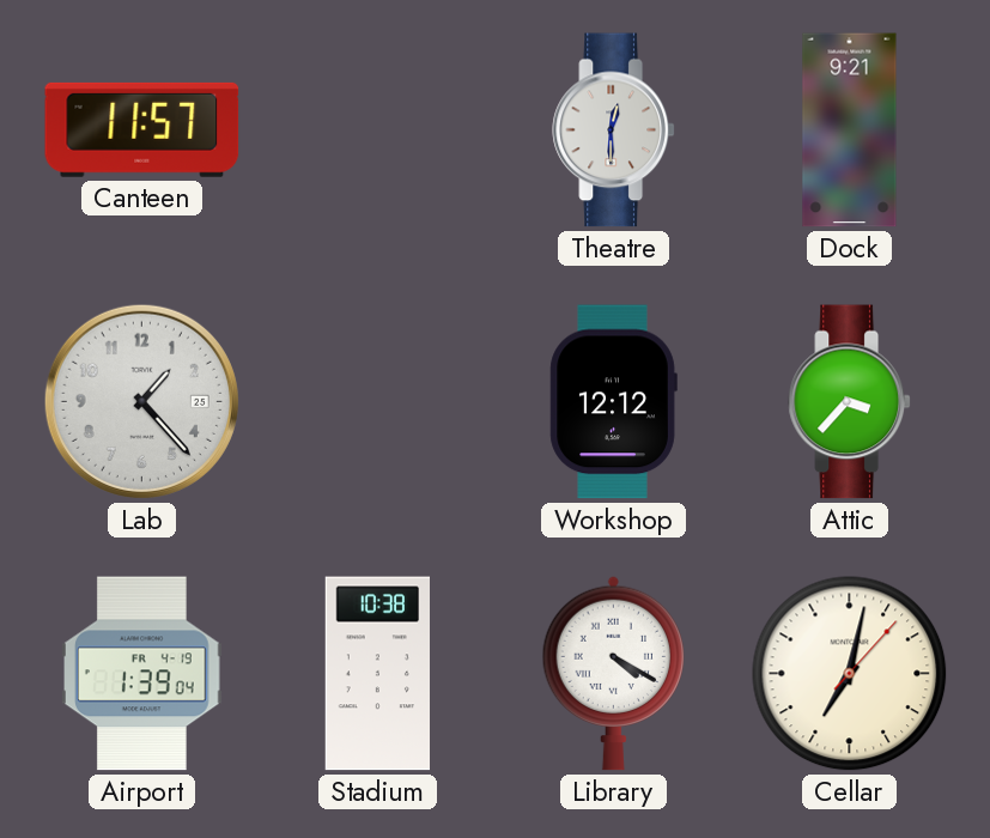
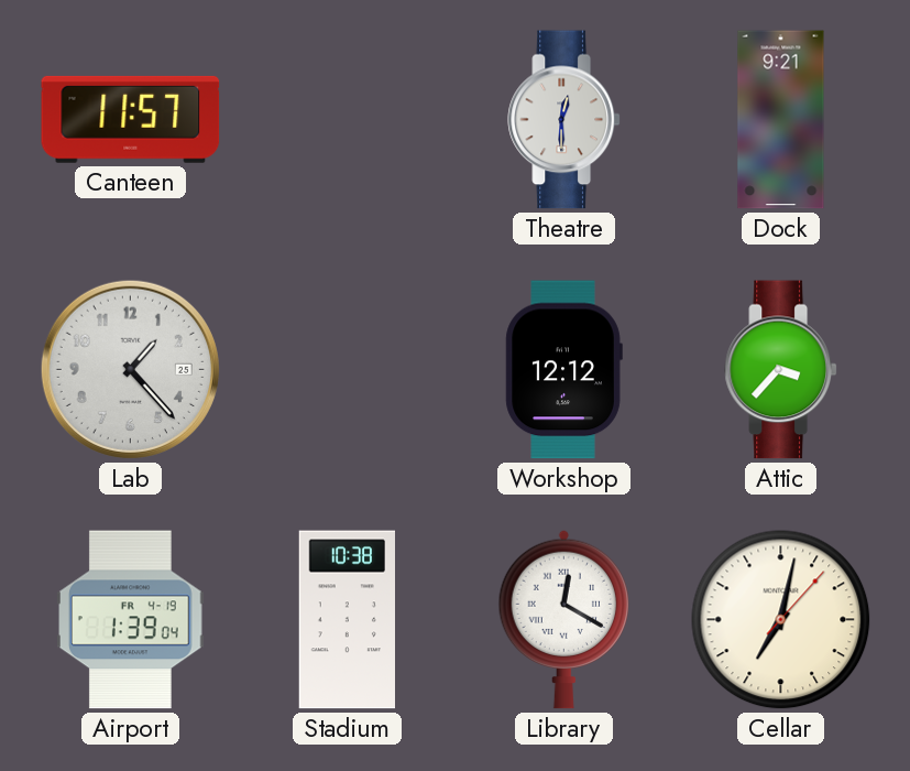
Library: 4:20 -> 12:20
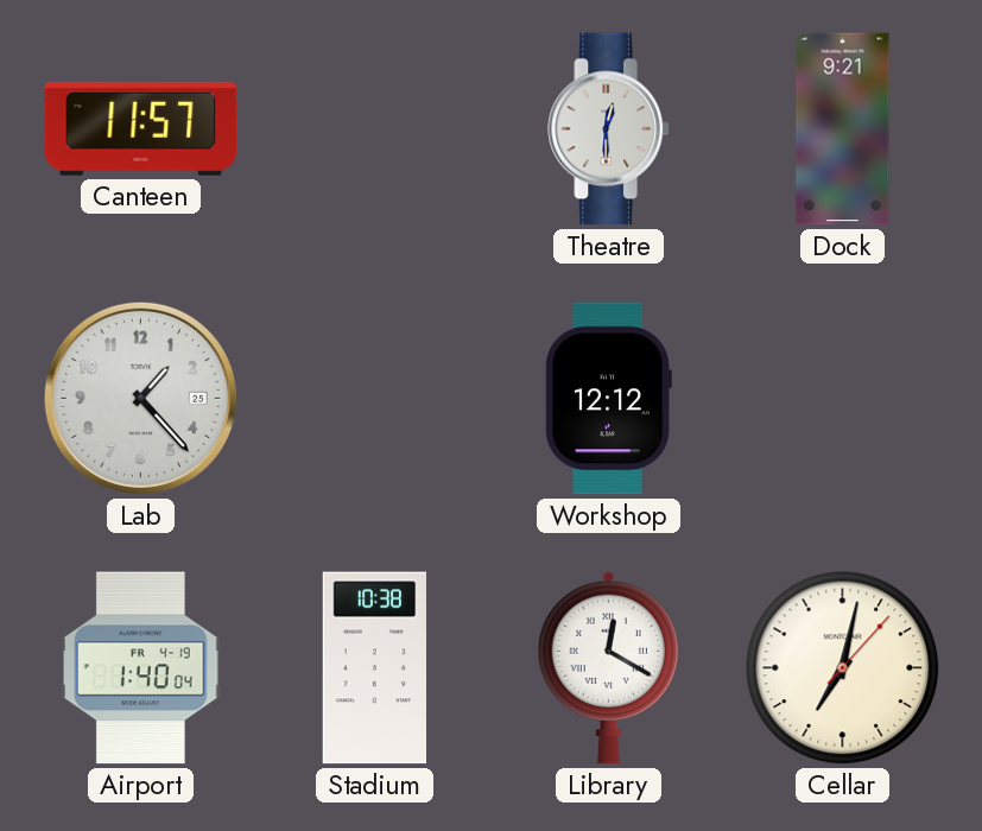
Attic: 3:37 -> none
Airport: 1:39 -> 1:40
